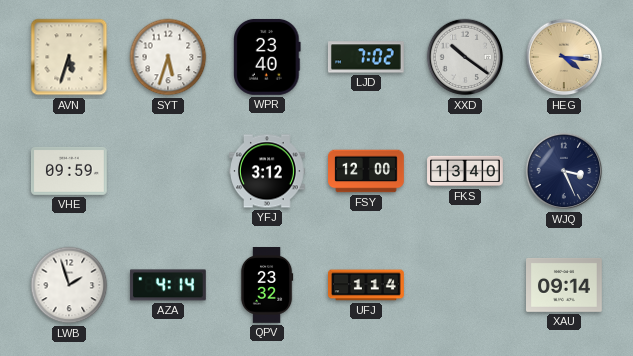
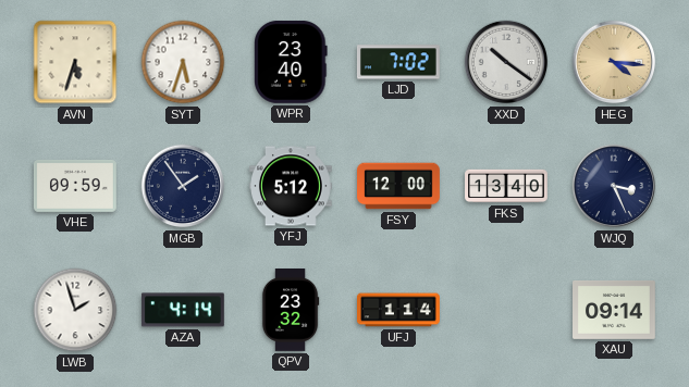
MGB: none -> 1:54
YFJ: 3:12 -> 5:12
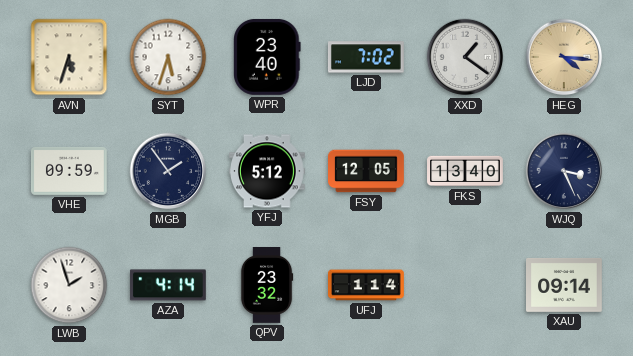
XXD: 10:21 -> 1:21
FSY: 12:00 -> 12:05
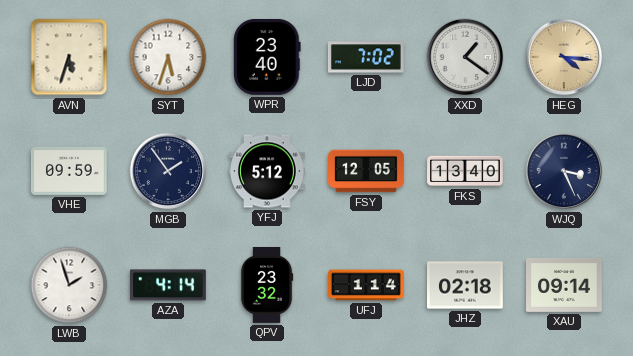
JHZ: none -> 02:18
